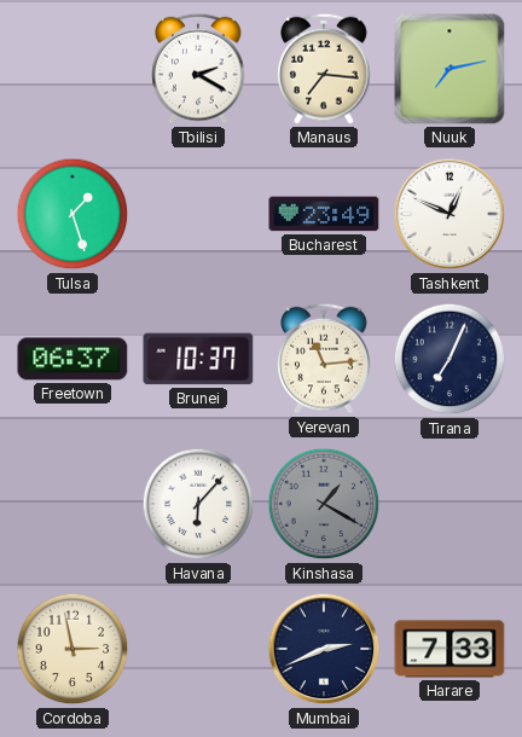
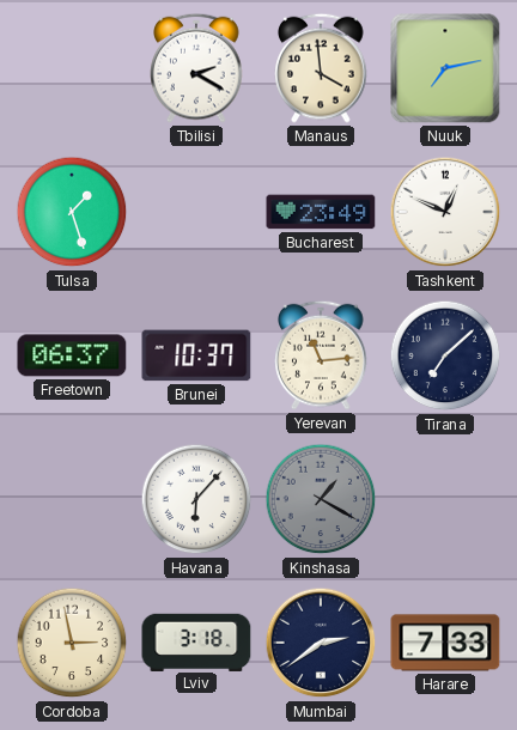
Manaus: 7:16 -> 3:59
Tirana: 7:04 -> 7:08
Lviv: none -> 3:18
Mumbai: 2:41 -> 2:39
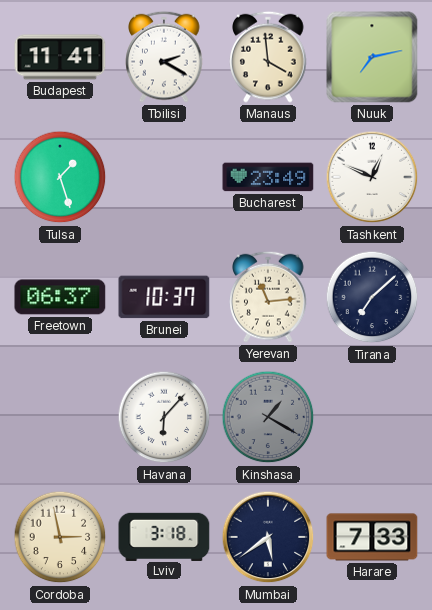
Budapest: none -> 11:41
Mumbai: 2:39 -> 5:39
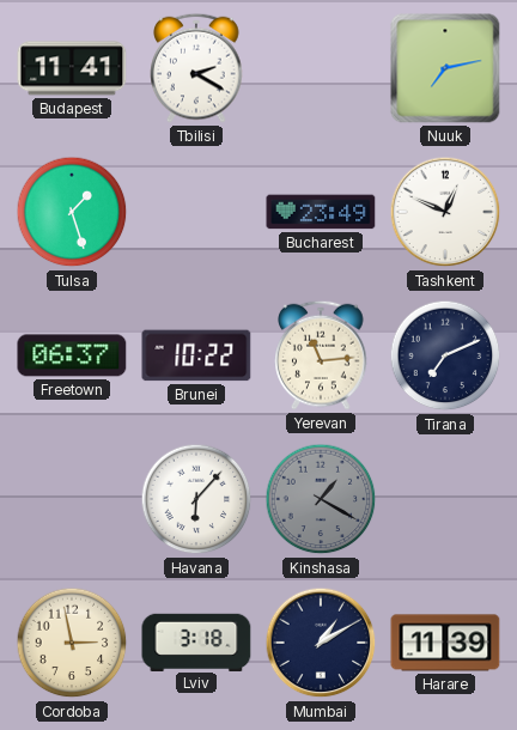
Manaus: 3:59 -> none
Brunei: 10:37 -> 10:22
Tirana: 7:08 -> 7:11
Mumbai: 5:39 -> 1:10
Harare: 7:33 -> 11:39
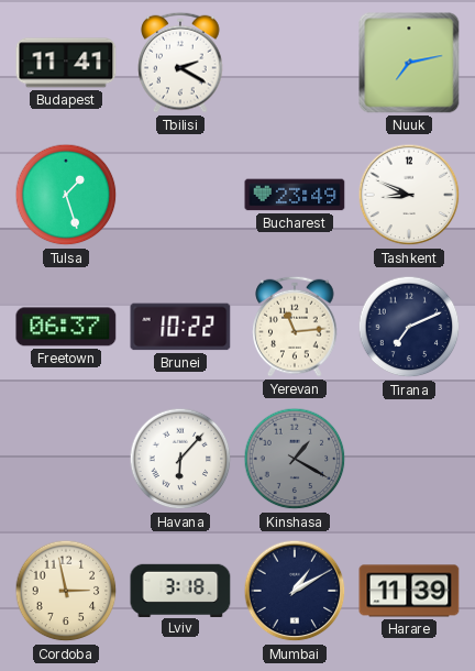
Tashkent: 12:49 -> 8:49
